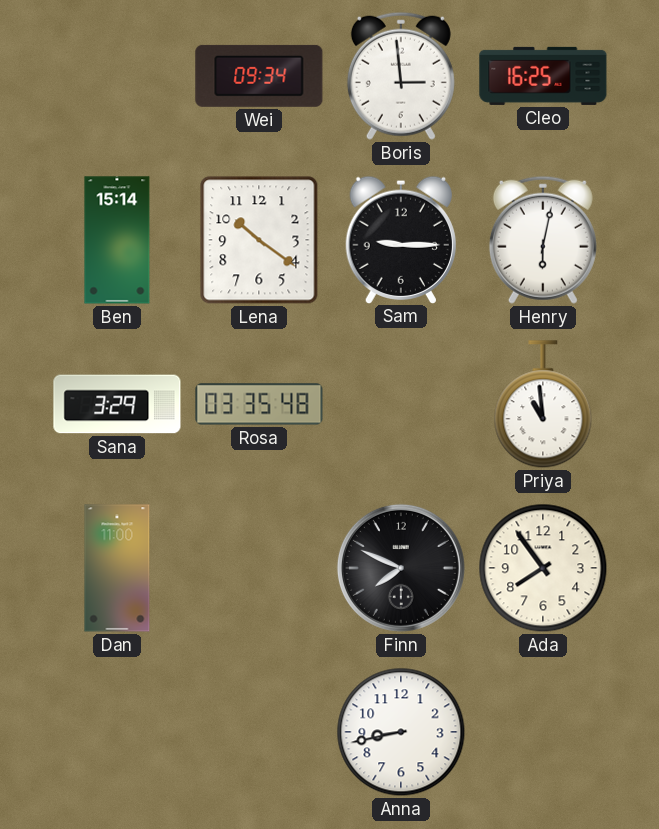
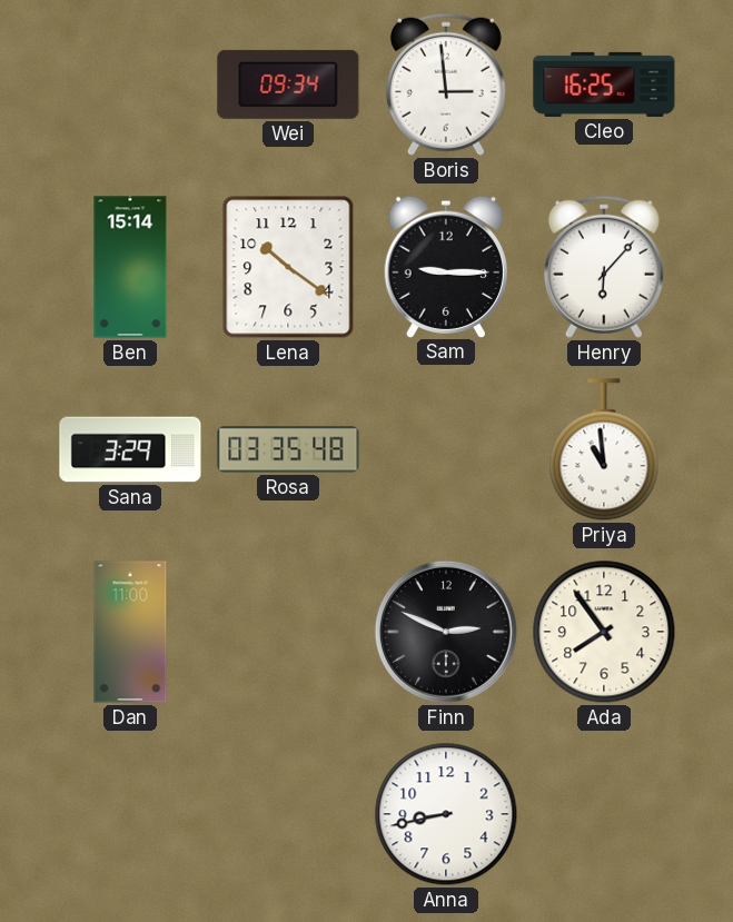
Henry: 6:02 -> 6:07
Finn: 7:49 -> 2:49
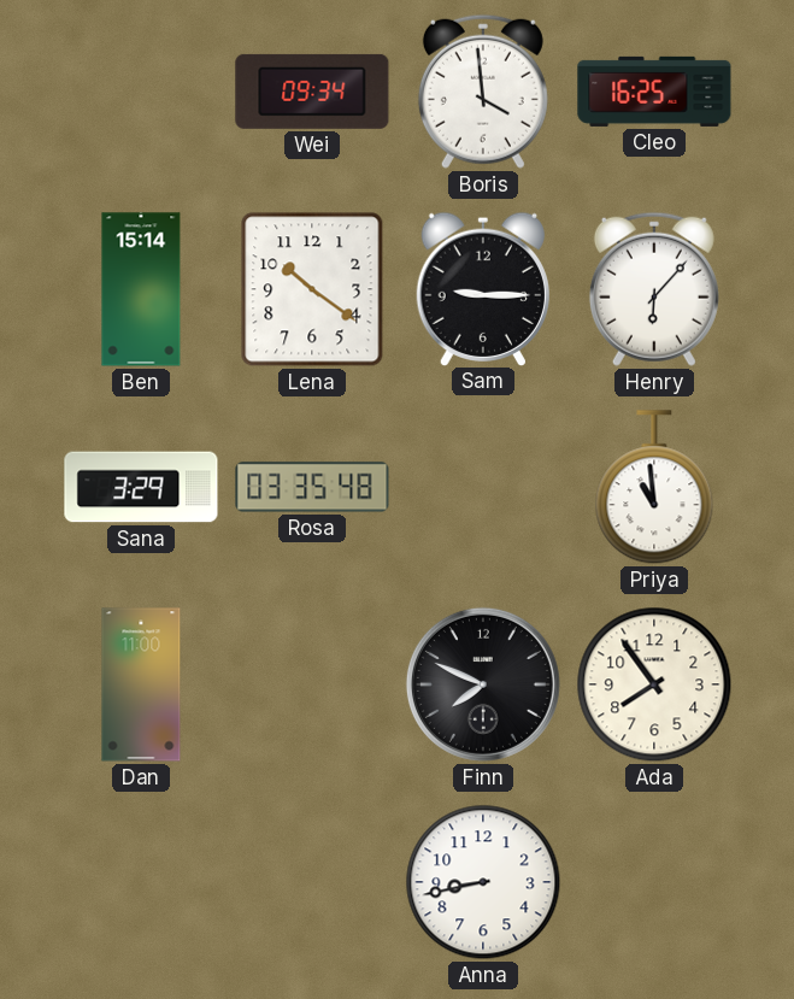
Boris: 2:59 -> 3:59
Finn: 2:49 -> 7:49
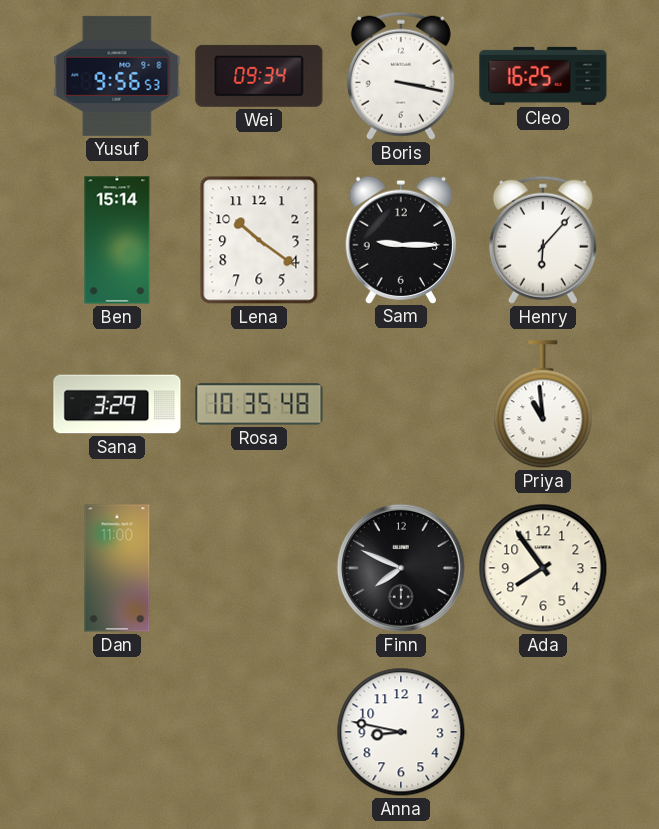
Yusuf: none -> 9:56
Boris: 3:59 -> 3:17
Rosa: 03:35 -> 10:35
Anna: 8:43 -> 8:47
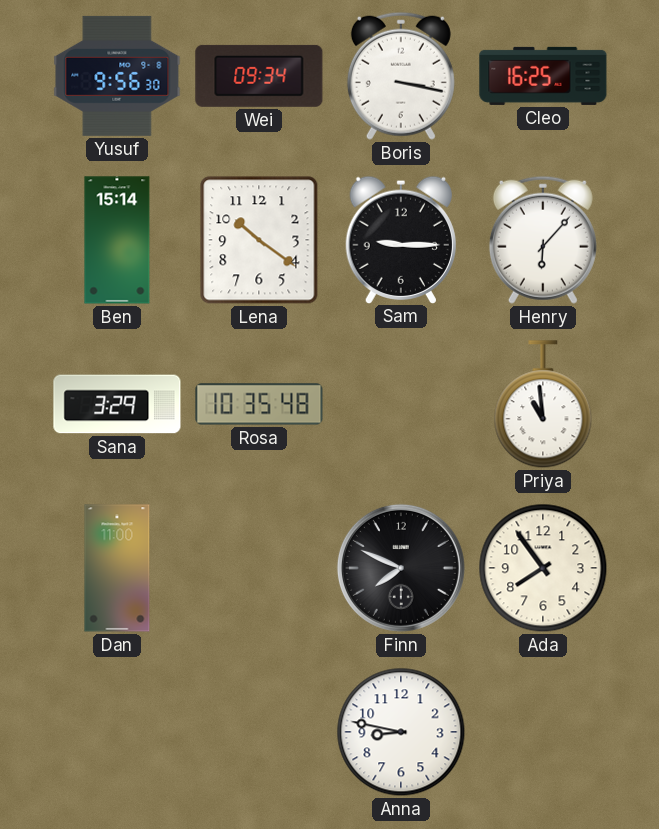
Yusuf: 9:56:53 -> 9:56:30
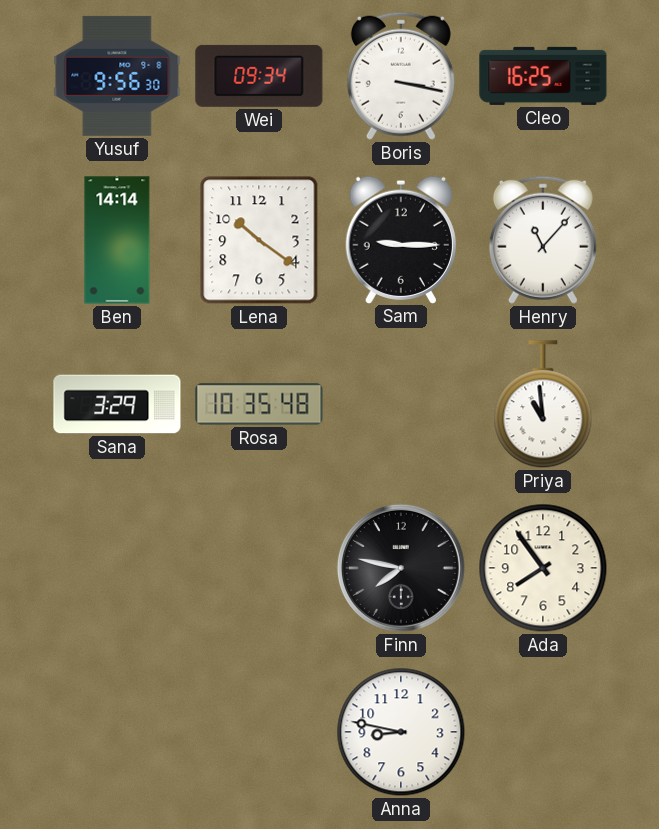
Ben: 15:14 -> 14:14
Henry: 6:07 -> 11:07
Dan: 11:00 -> none
Finn: 7:49 -> 7:47
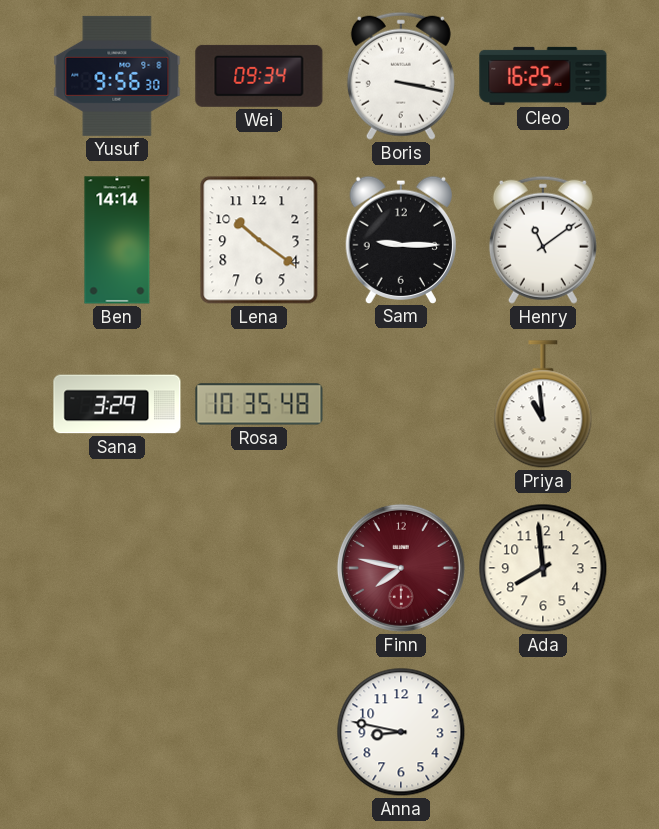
Henry: 11:07 -> 11:09
Finn dial: black -> burgundy
Ada: 7:54 -> 7:59
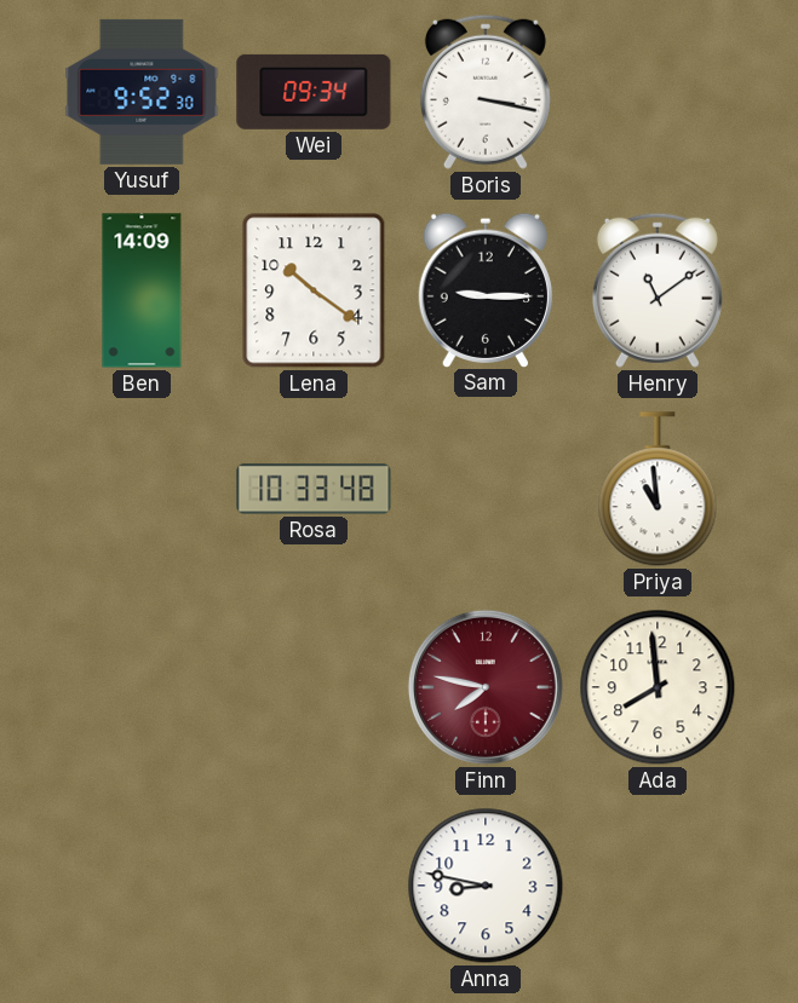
Yusuf: 9:56 -> 9:52
Cleo: 16:25 -> none
Ben: 14:14 -> 14:09
Sana: 3:29 -> none
Rosa: 10:35 -> 10:33
